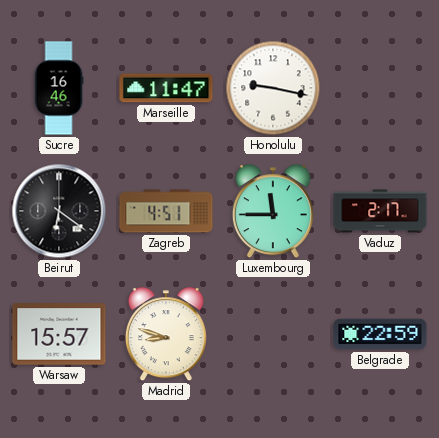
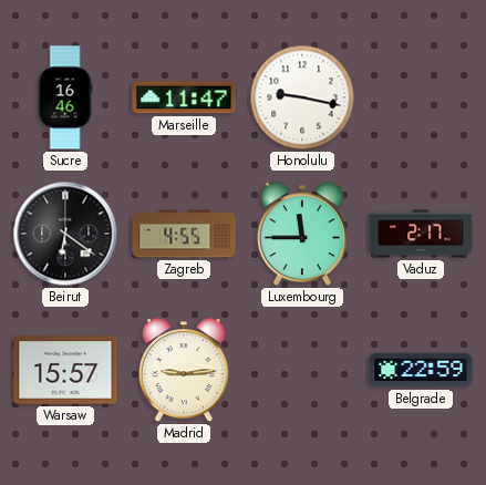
Zagreb: 4:51 -> 4:55
Madrid: 8:48 -> 9:14
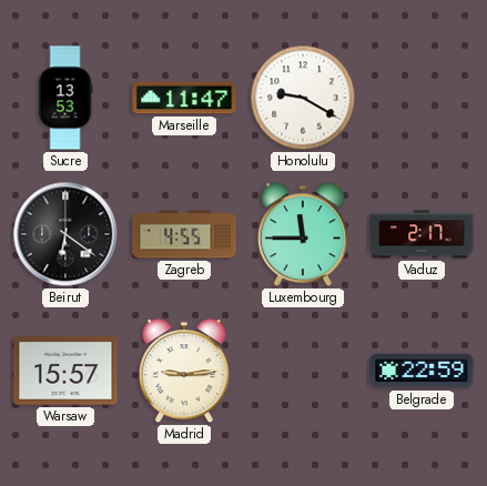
Sucre: 16:46 -> 13:53
Honolulu: 9:17 -> 9:20
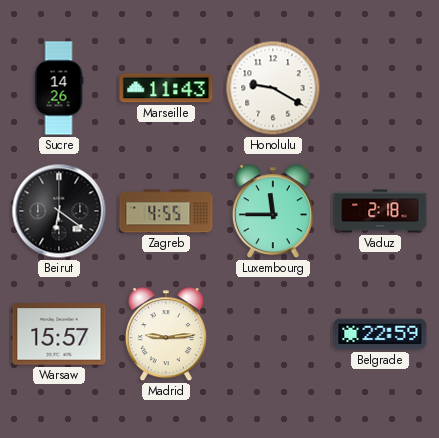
Sucre: 13:53 -> 14:26
Marseille: 11:47 -> 11:43
Vaduz: 2:17 -> 2:18
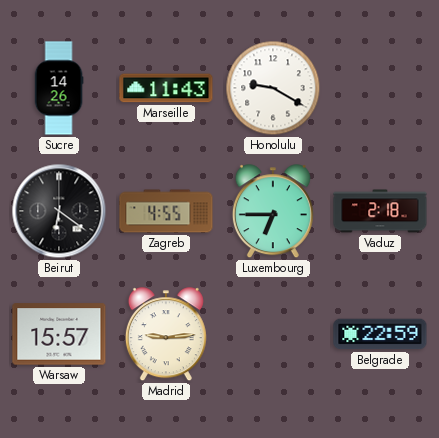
Luxembourg: 11:45 -> 6:45
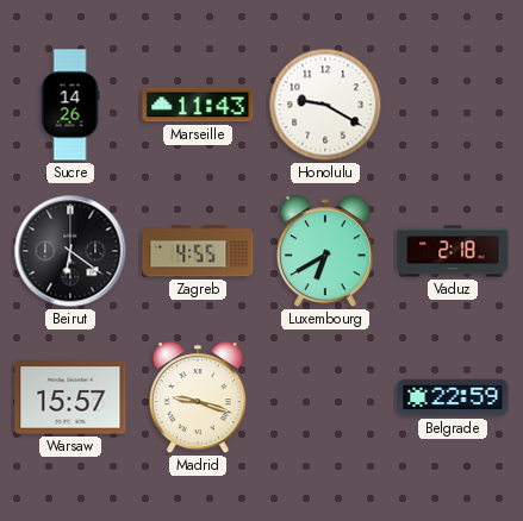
Luxembourg: 6:45 -> 6:40
Madrid: 9:14 -> 9:18
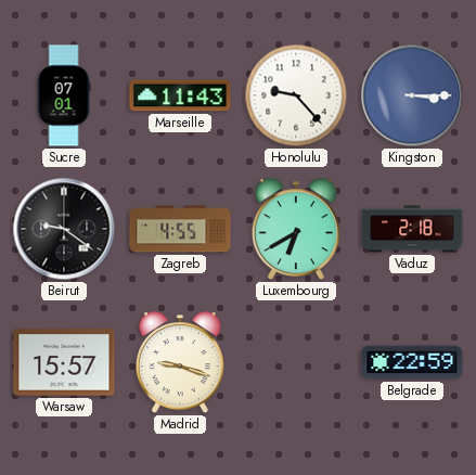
Sucre: 14:26 -> 07:01
Honolulu: 9:20 -> 9:23
Kingston: none -> 3:15
Beirut: 6:21 -> 9:21
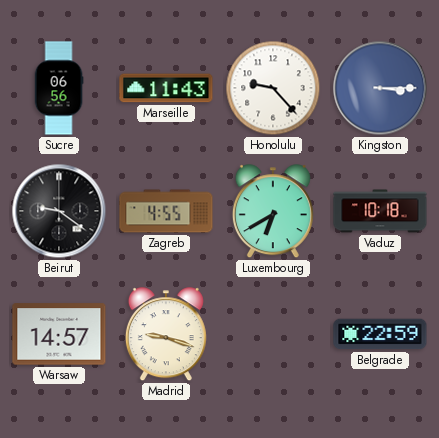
Sucre: 07:01 -> 06:56
Vaduz: 2:18 -> 10:18
Warsaw: 15:57 -> 14:57
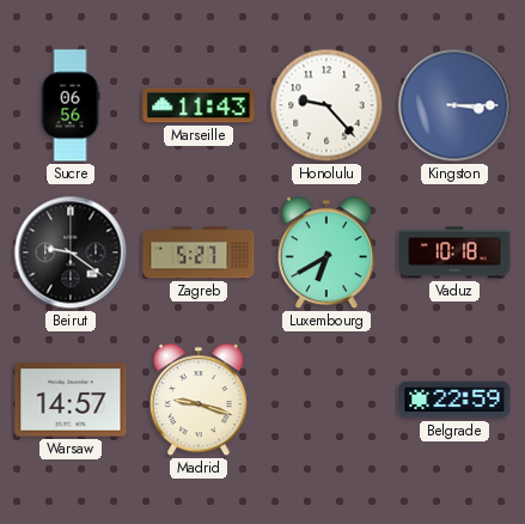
Zagreb: 4:55 -> 5:27
